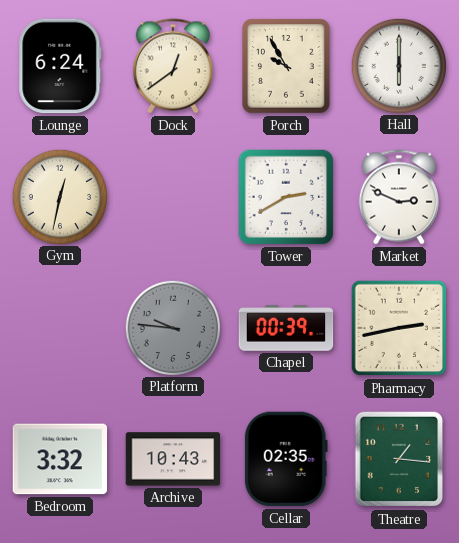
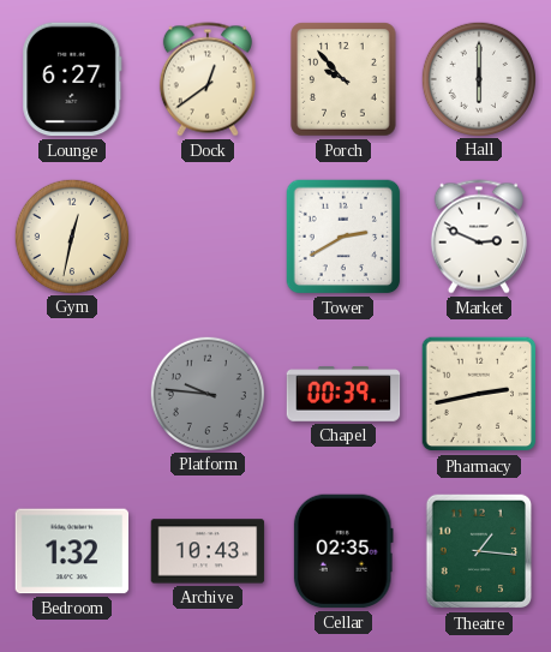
Lounge: 6:24 -> 6:27
Porch: 9:55 -> 9:53
Bedroom: 3:32 -> 1:32
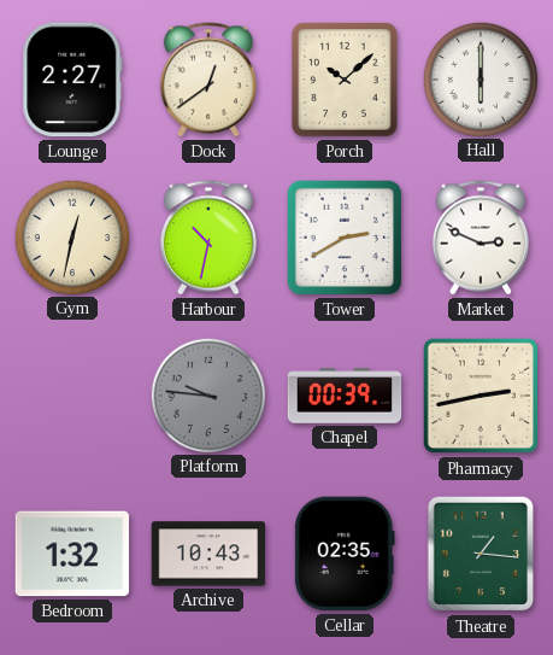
Lounge: 6:27 -> 2:27
Porch: 9:53 -> 10:08
Harbour: none -> 10:32
